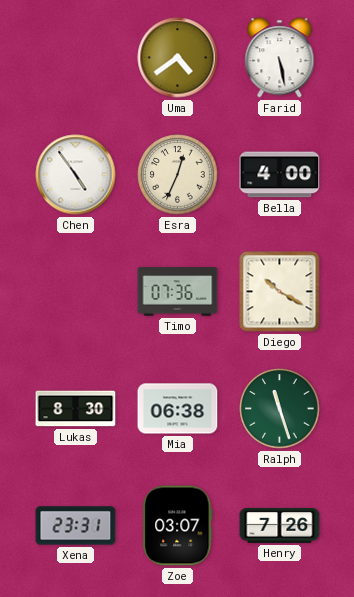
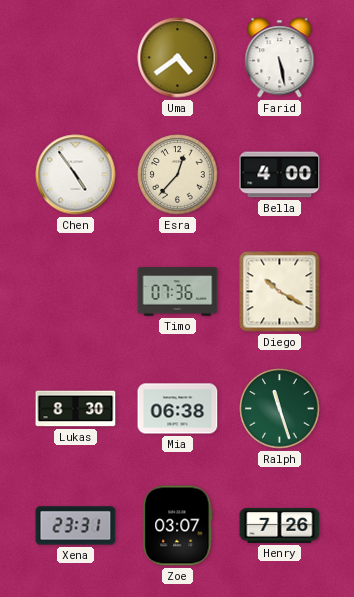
Esra: 12:34 -> 12:37
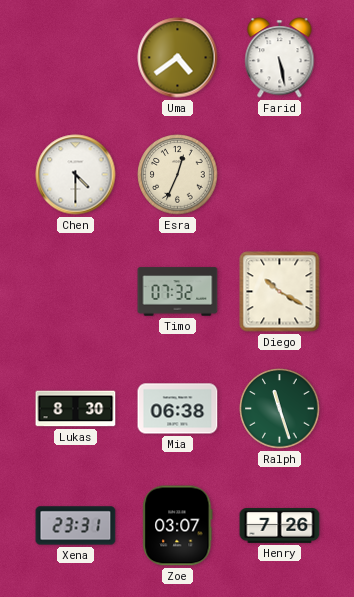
Chen: 4:54 -> 4:30
Esra: 12:37 -> 12:34
Bella: 4:00 -> none
Timo: 07:36 -> 07:32
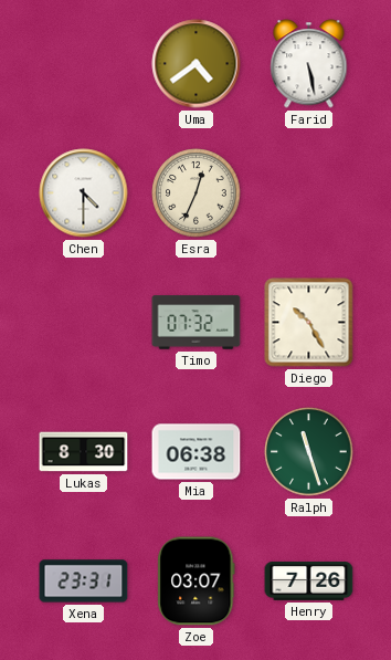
Diego: 10:20 -> 10:25
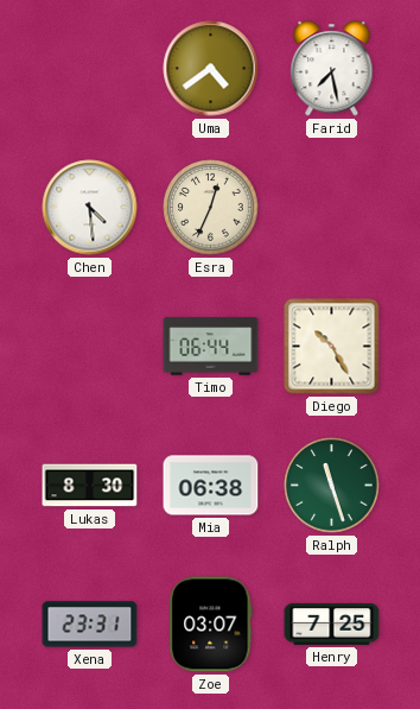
Farid: 5:28 -> 7:28
Chen: 4:30 -> 4:29
Timo: 07:32 -> 06:44
Henry: 7:26 -> 7:25
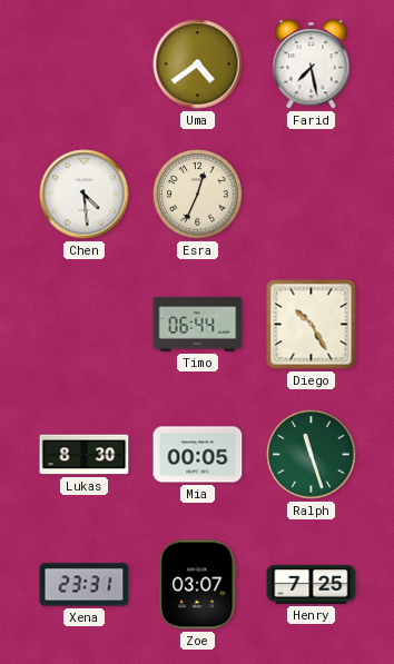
Mia: 06:38 -> 00:05
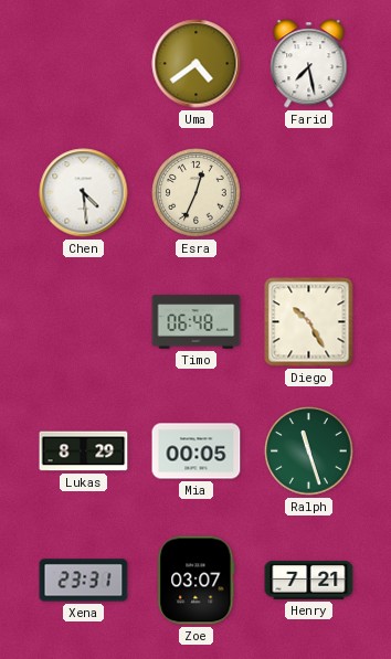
Timo: 06:44 -> 06:48
Lukas: 8:30 -> 8:29
Henry: 7:25 -> 7:21
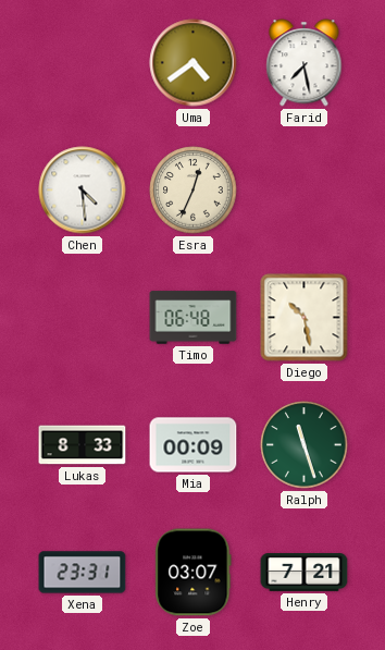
Diego: 10:25 -> 10:28
Lukas: 8:29 -> 8:33
Mia: 00:05 -> 00:09
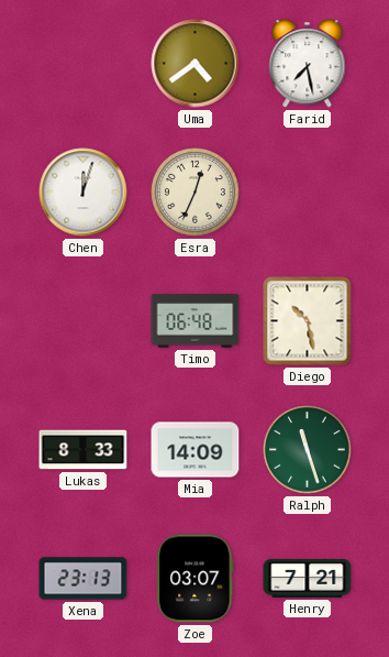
Chen: 4:29 -> 12:03
Mia: 00:09 -> 14:09
Xena: 23:31 -> 23:13
